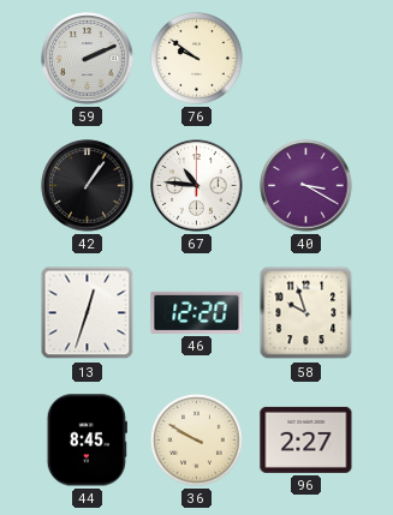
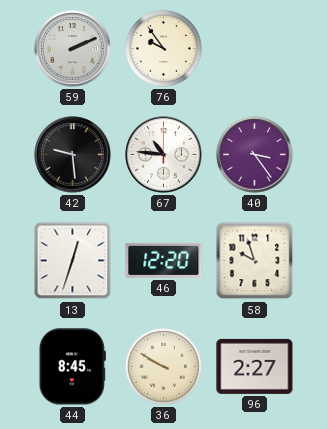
76: 9:51 -> 9:54
42: 1:06 -> 9:29
40: 3:20 -> 3:24
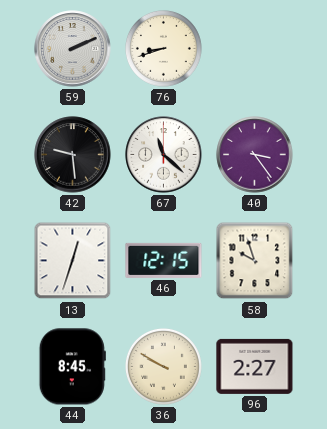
76: 9:54 -> 8:42
67: 10:46 -> 11:22
46: 12:20 -> 12:15
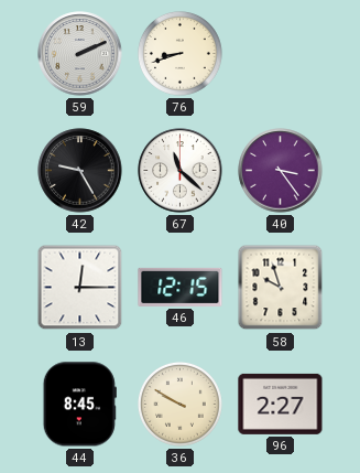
42: 9:29 -> 9:25
13: 12:33 -> 12:15
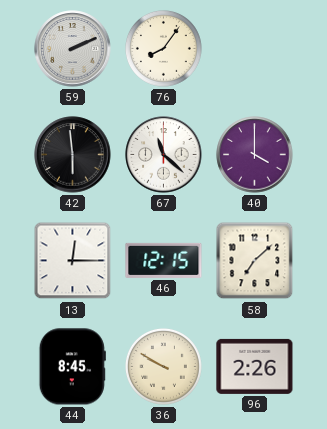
76: 8:42 -> 8:06
42: 9:25 -> 5:59
40: 3:24 -> 4:00
58: 9:57 -> 7:08
96: 2:27 -> 2:26
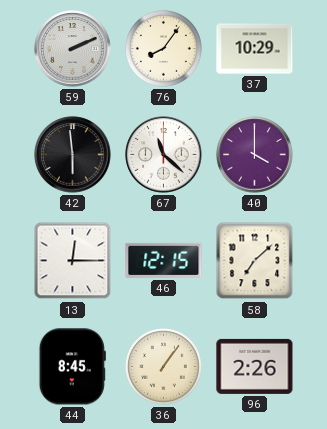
37: none -> 10:29
36: 9:50 -> 1:06
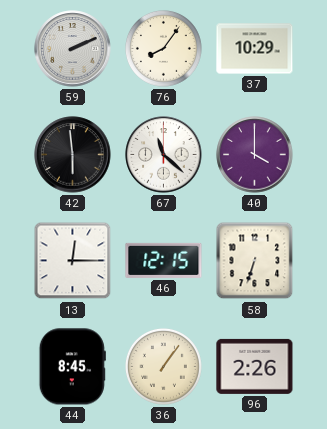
58: 7:08 -> 6:33
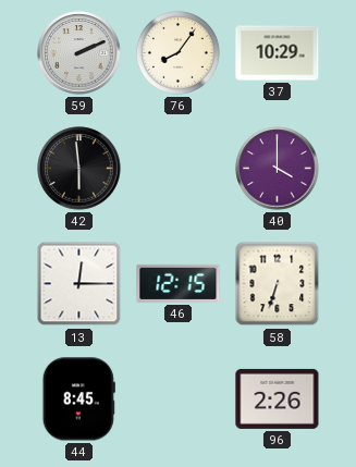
67: 11:22 -> none
36: 1:06 -> none
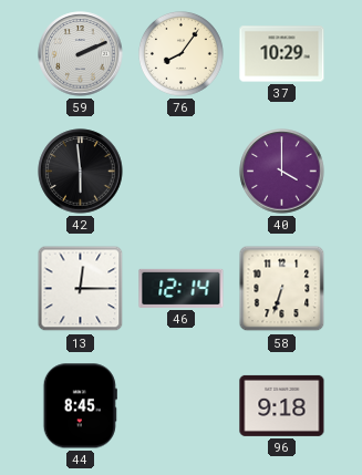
46: 12:15 -> 12:14
96: 2:26 -> 9:18
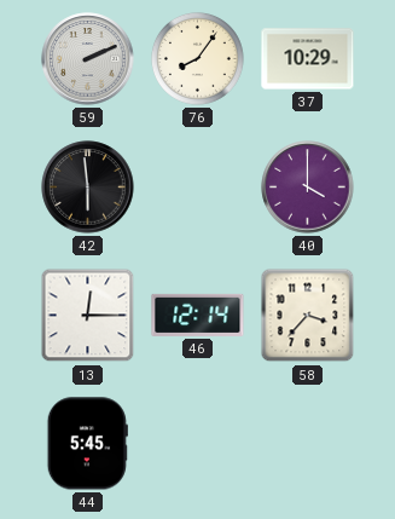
58: 6:33 -> 3:37
44: 8:45 -> 5:45
96: 9:18 -> none
